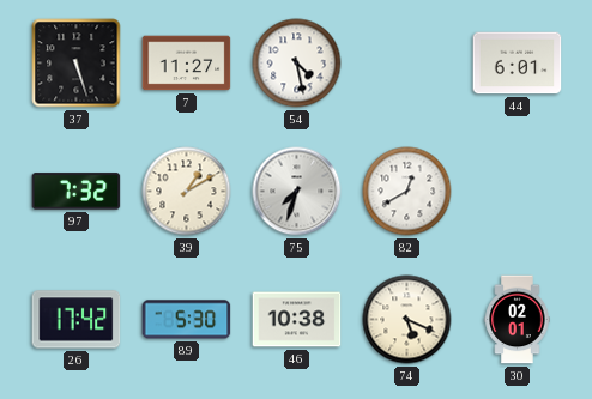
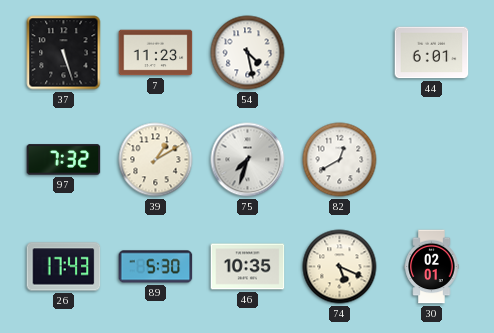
7: 11:27 -> 11:23
26: 17:42 -> 17:43
46: 10:38 -> 10:35
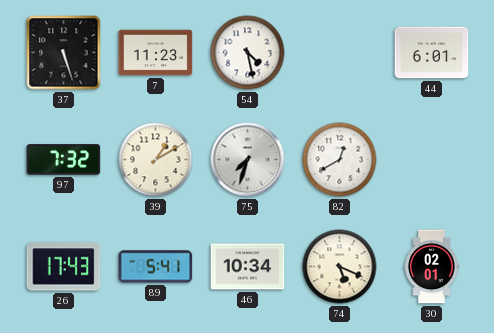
89: 5:30 -> 5:41
46: 10:35 -> 10:34
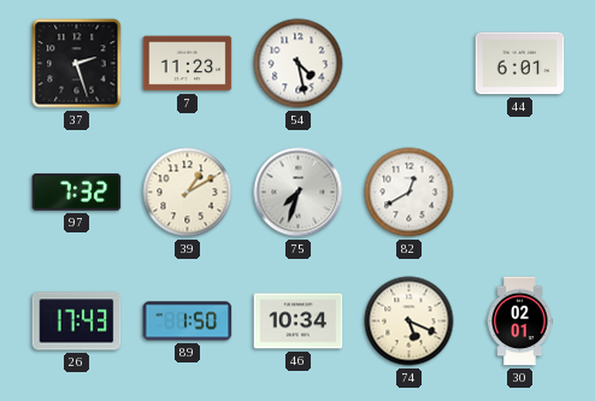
37: 5:27 -> 2:27
89: 5:41 -> 1:50
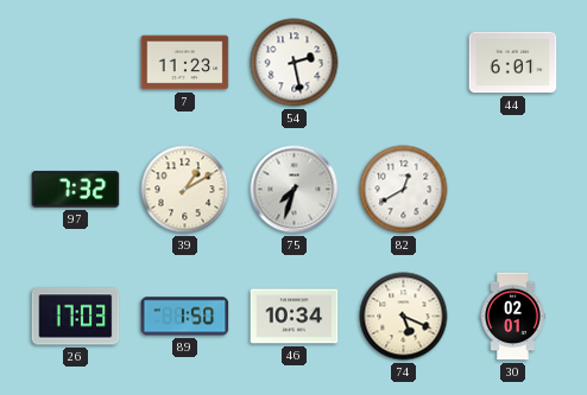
37: 2:27 -> none
54: 4:28 -> 2:28
26: 17:43 -> 17:03
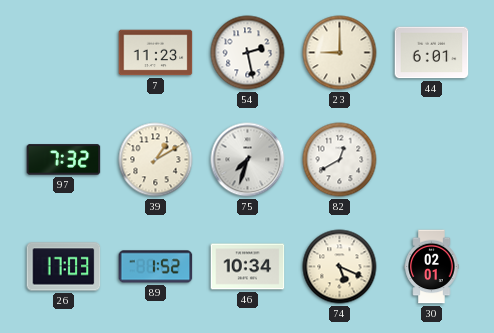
23: none -> 9:00
89: 1:50 -> 1:52
